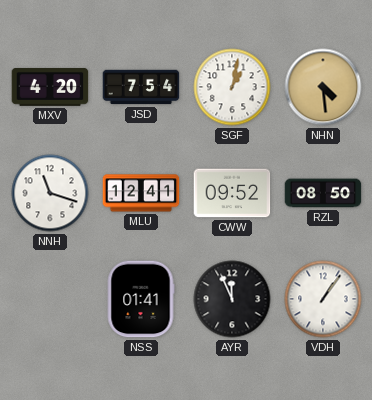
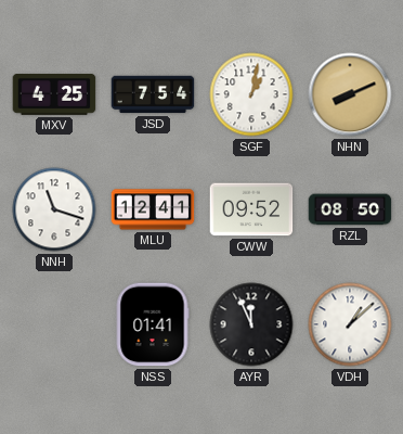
MXV: 4:20 -> 4:25
NHN: 4:29 -> 8:11
VDH: 1:06 -> 1:08
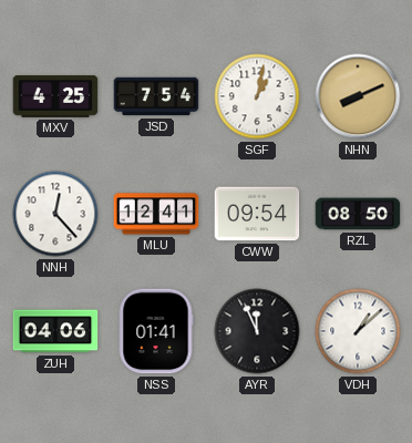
NNH: 11:18 -> 12:23
CWW: 09:52 -> 09:54
ZUH: none -> 04:06
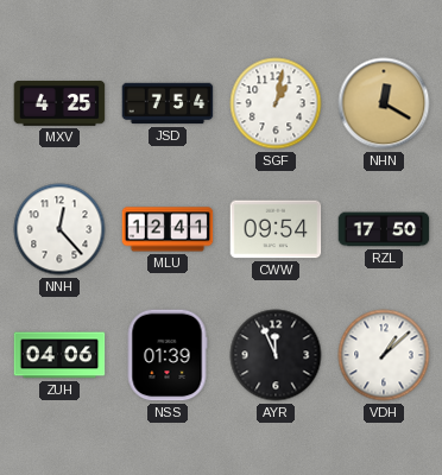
NHN: 8:11 -> 12:20
RZL: 08:50 -> 17:50
NSS: 01:41 -> 01:39
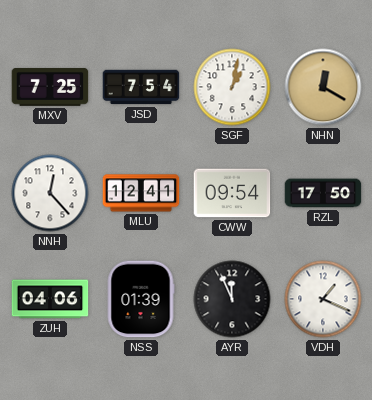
MXV: 4:25 -> 7:25
VDH: 1:08 -> 1:19
